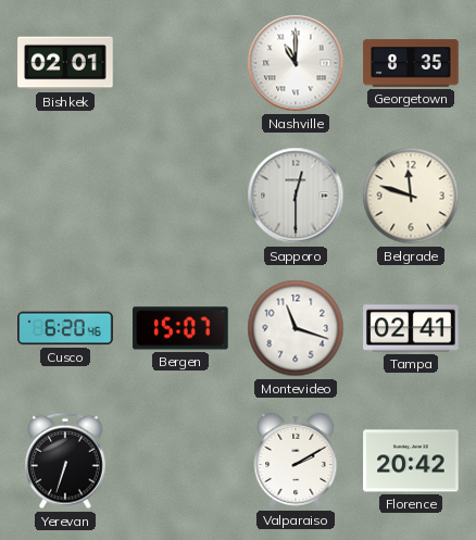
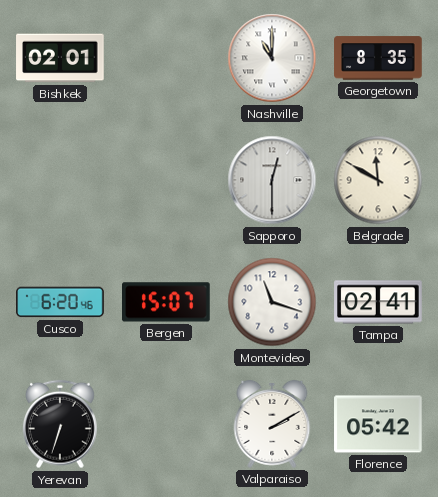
Belgrade: 11:48 -> 11:50
Florence: 20:42 -> 05:42
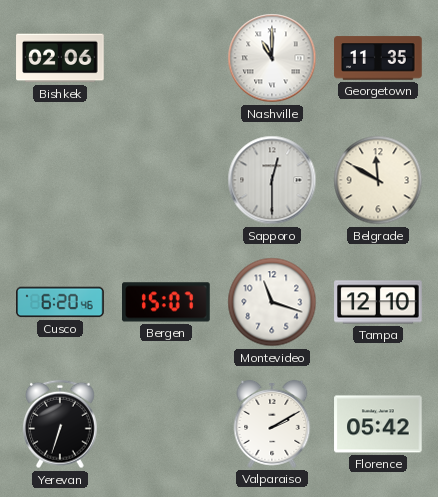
Bishkek: 02:01 -> 02:06
Georgetown: 8:35 -> 11:35
Tampa: 02:41 -> 12:10
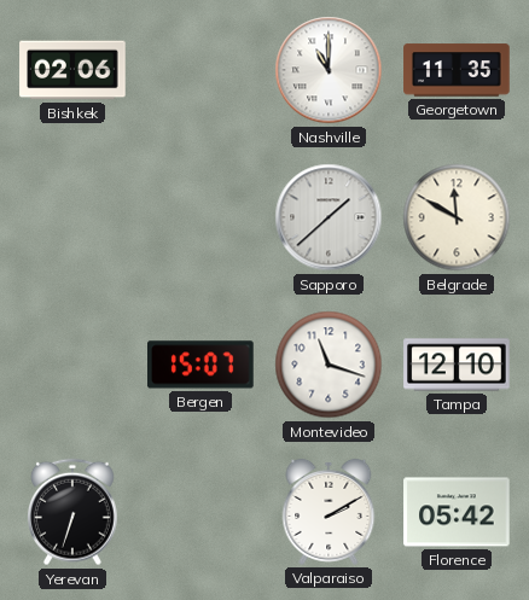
Sapporo: 12:30 -> 1:38
Cusco: 6:20 -> none
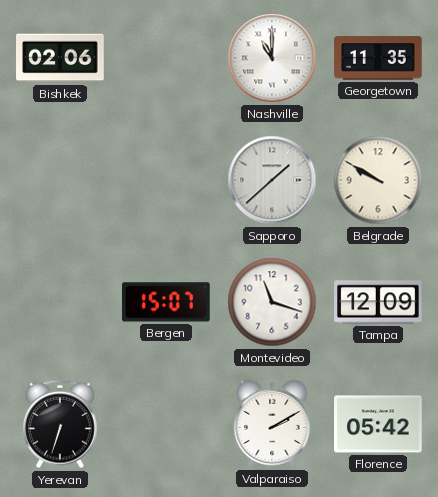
Belgrade: 11:50 -> 9:50
Tampa: 12:10 -> 12:09
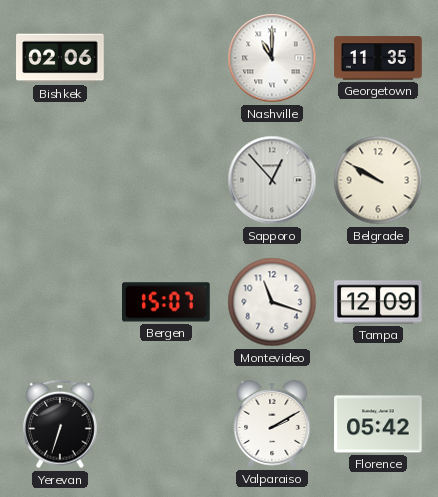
Sapporo: 1:38 -> 12:53
